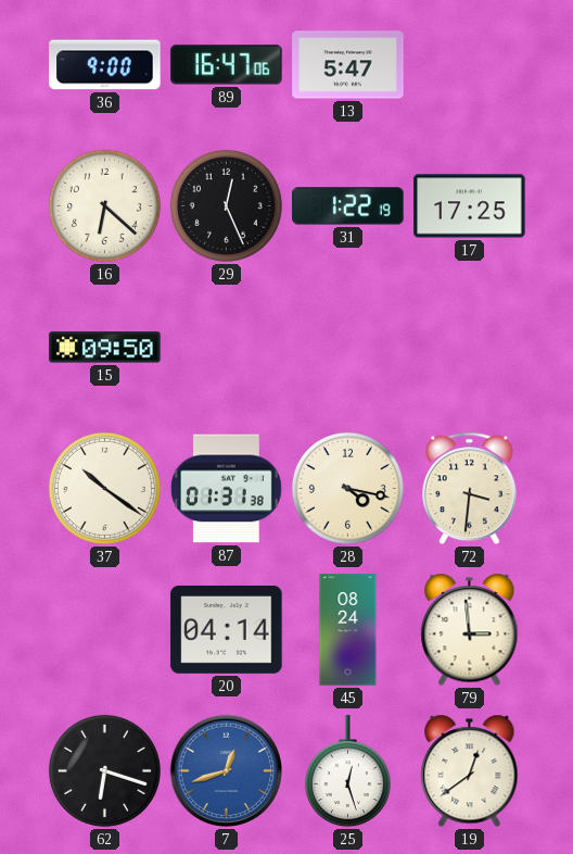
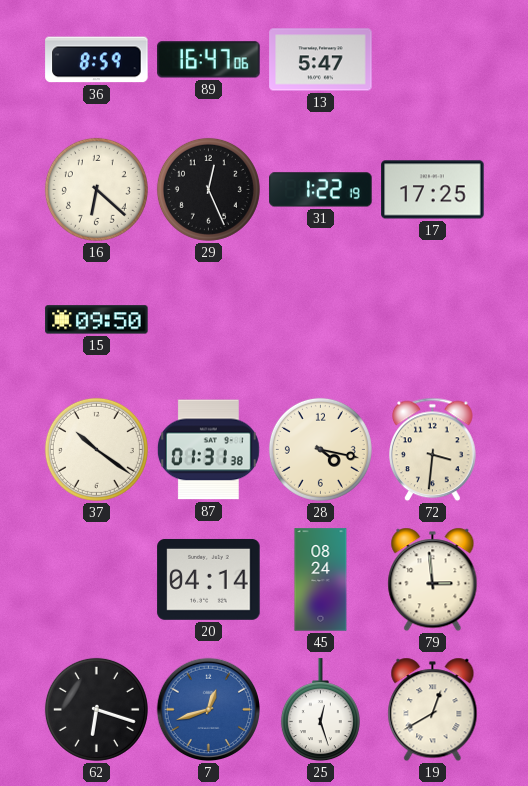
36: 9:00 -> 8:59
19: 12:39 -> 12:40
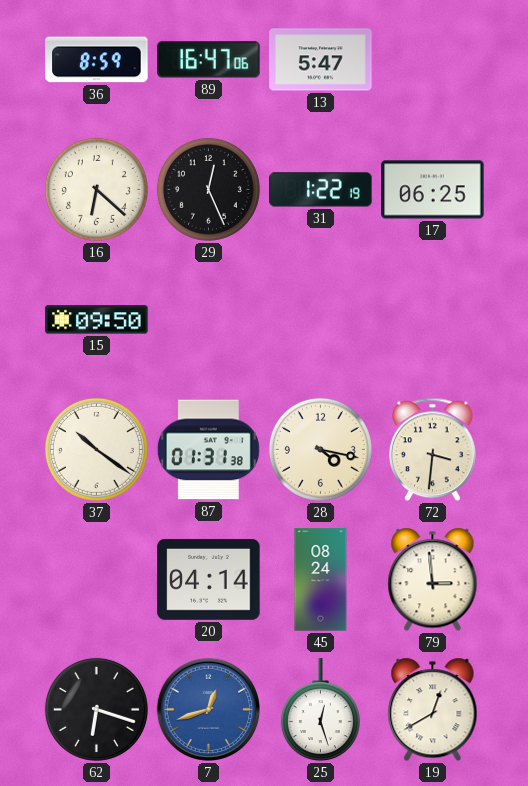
17: 17:25 -> 06:25
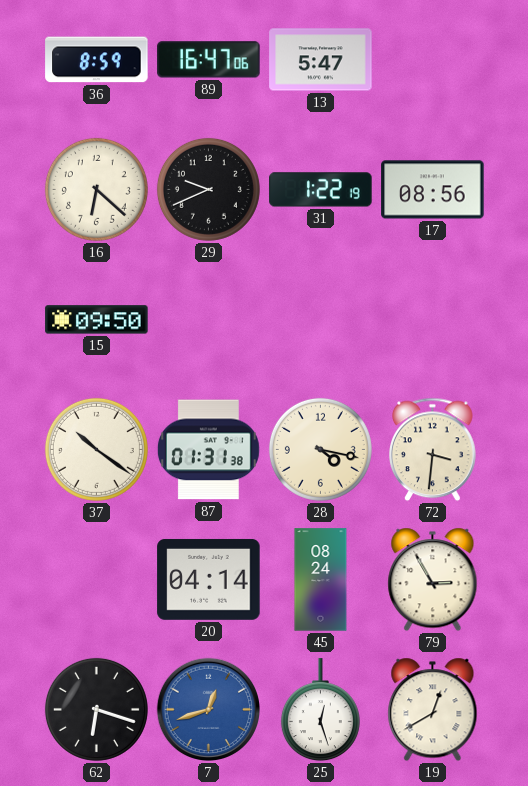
29: 12:26 -> 9:41
17: 06:25 -> 08:56
79: 2:59 -> 2:55
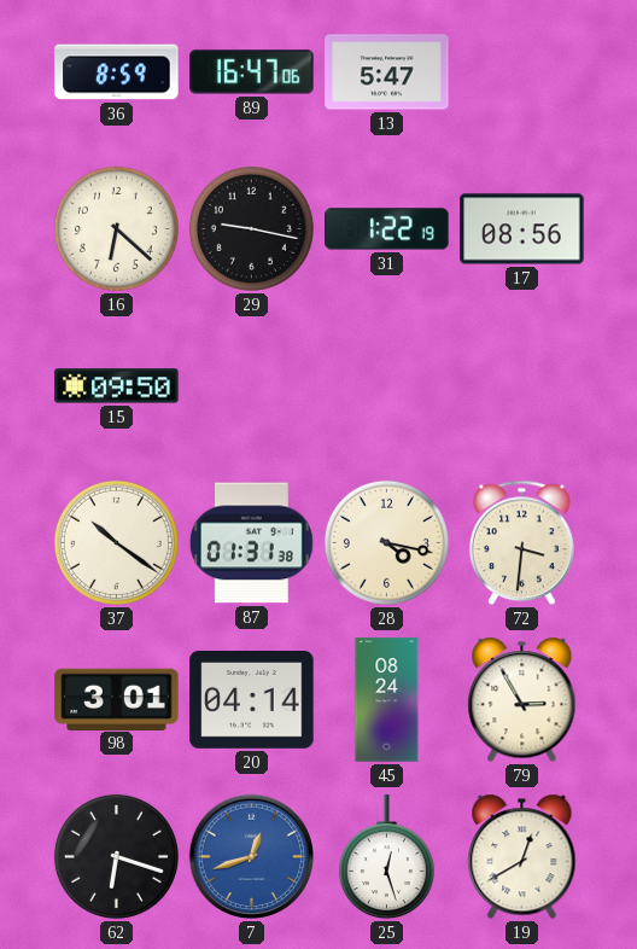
29: 9:41 -> 9:17
98: none -> 3:01
